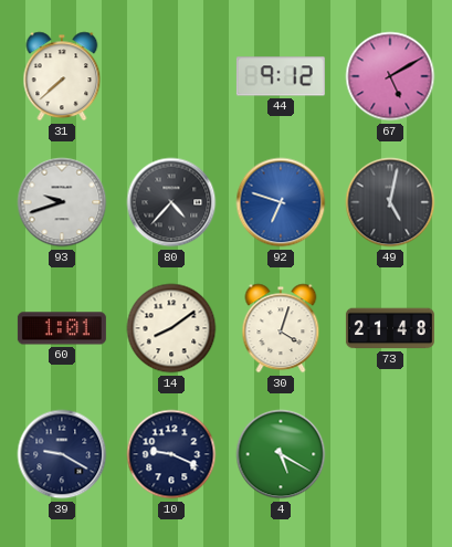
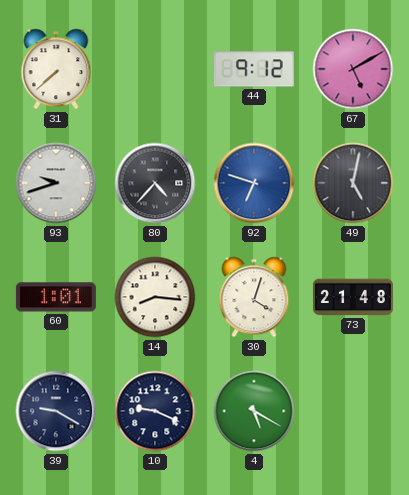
14: 8:09 -> 8:16
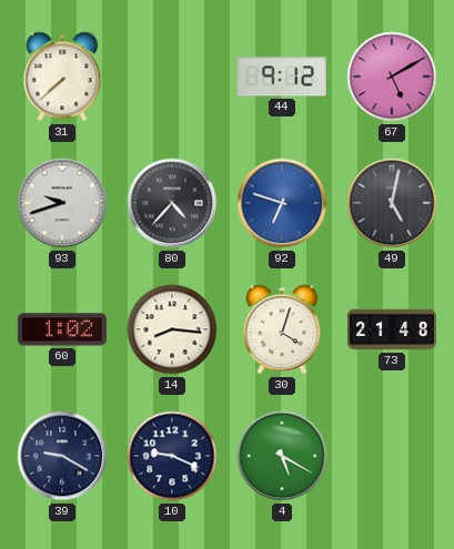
60: 1:01 -> 1:02
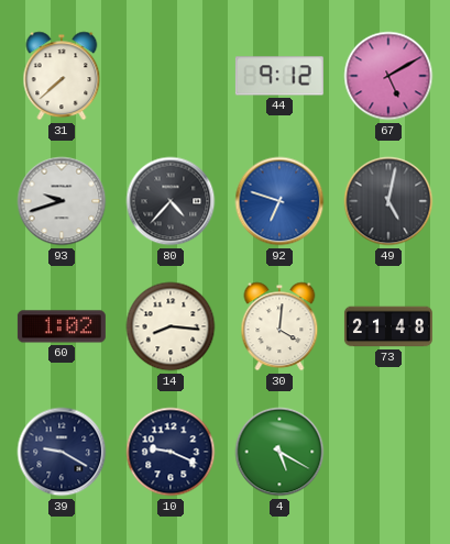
30: 4:03 -> 4:01
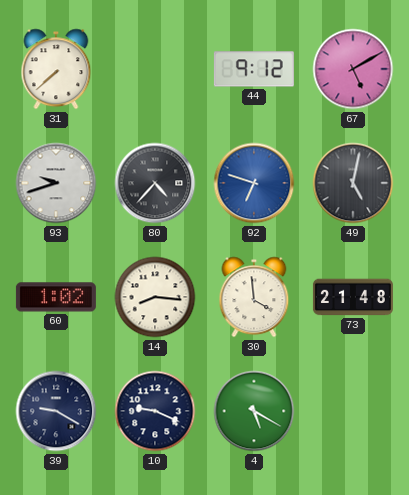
30: 4:01 -> 3:59
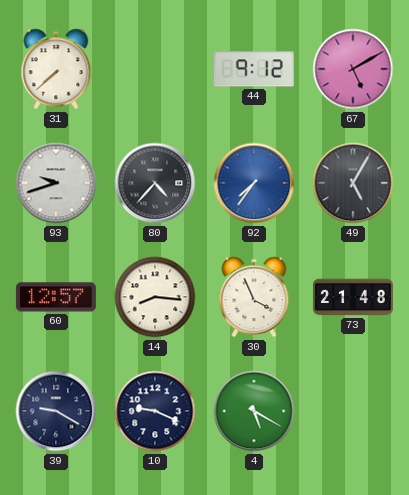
92: 6:48 -> 7:36
49: 5:02 -> 5:05
60: 1:02 -> 12:57
30: 3:59 -> 3:56
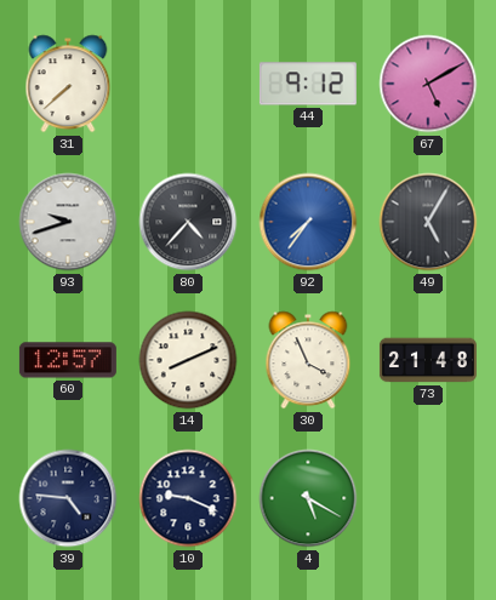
14: 8:16 -> 8:11
39: 9:20 -> 4:46
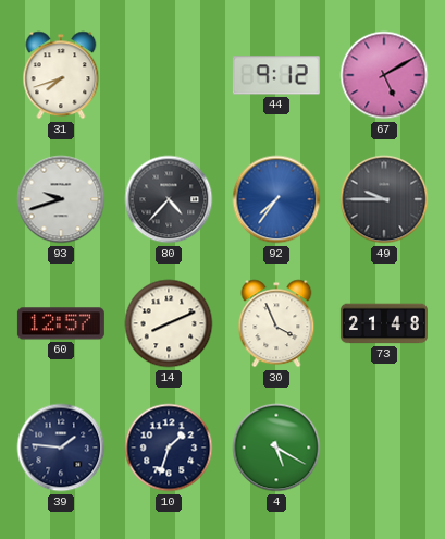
31: 7:38 -> 7:42
49: 5:05 -> 9:45
39: 4:46 -> 1:46
10: 9:19 -> 1:33
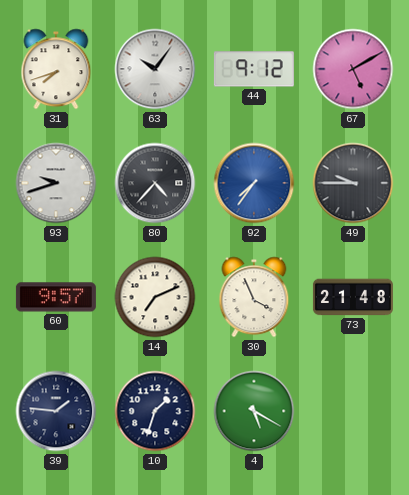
63: none -> 10:06
60: 12:57 -> 9:57
14: 8:11 -> 7:11
